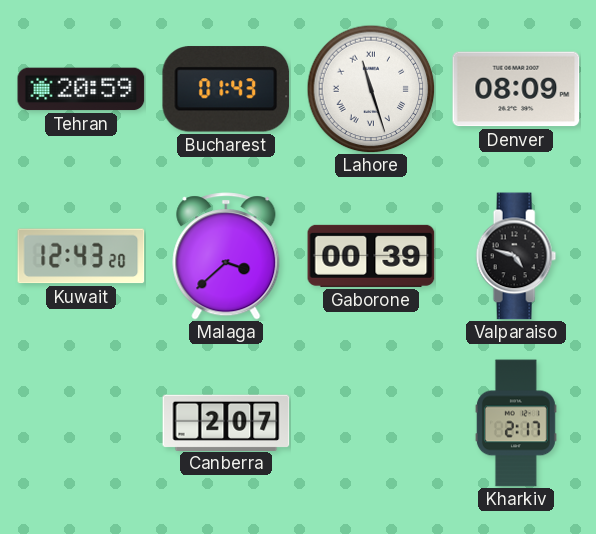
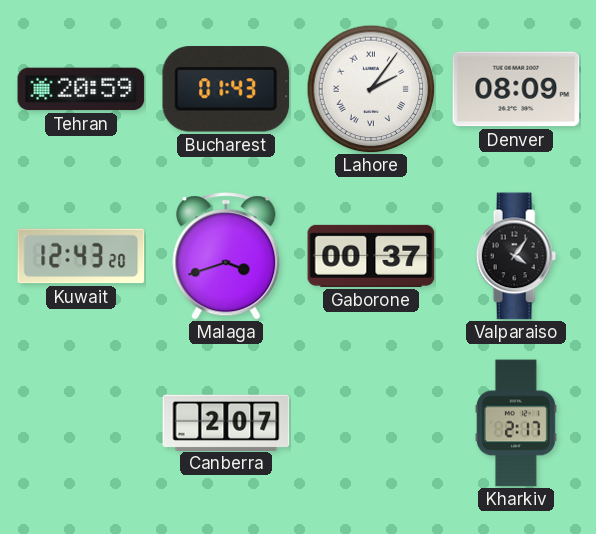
Lahore: 11:27 -> 2:06
Malaga: 3:38 -> 3:42
Gaborone: 00:39 -> 00:37
Valparaiso: 4:48 -> 4:06
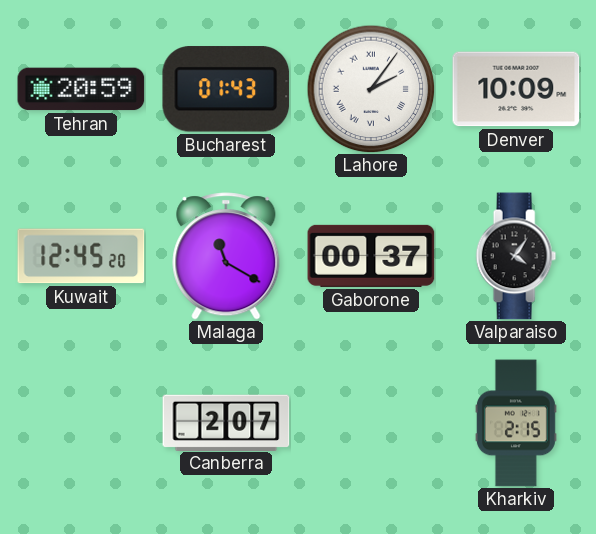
Denver: 08:09 -> 10:09
Kuwait: 12:43 -> 12:45
Malaga: 3:42 -> 11:20
Kharkiv: 2:17 -> 2:15
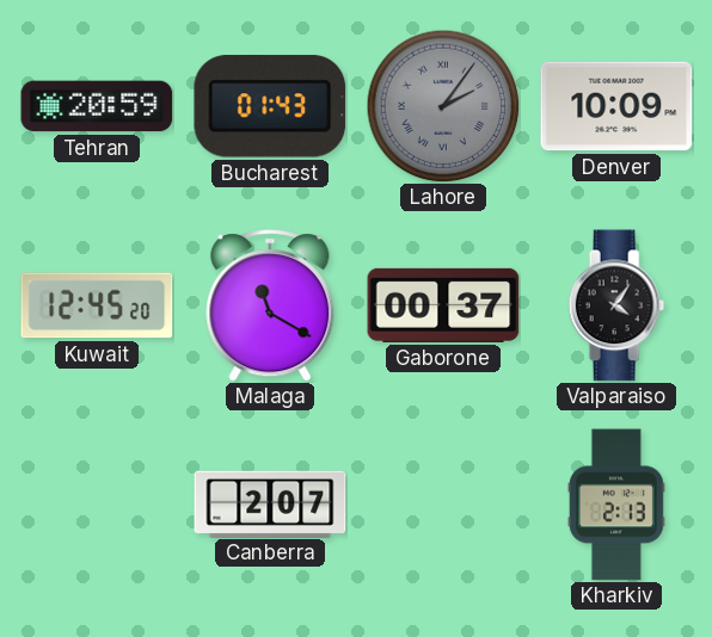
Lahore dial: white -> grey
Kharkiv: 2:15 -> 2:13
